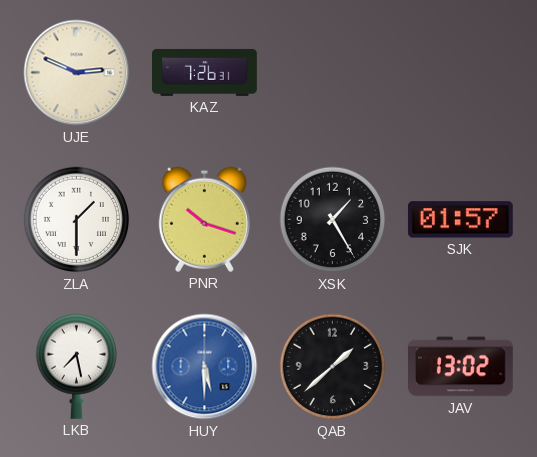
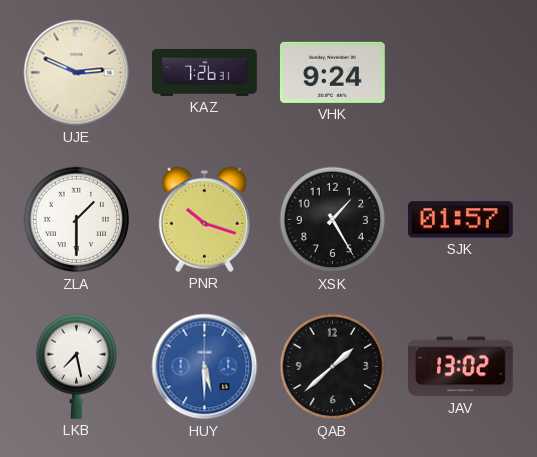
VHK: none -> 9:24
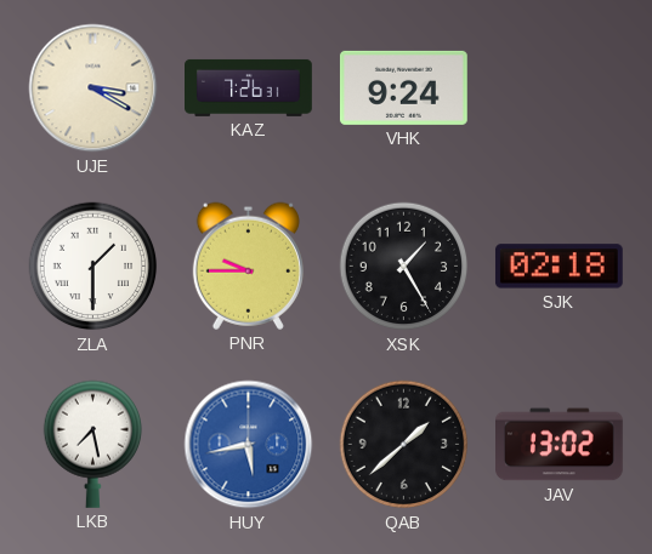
UJE: 2:49 -> 3:20
PNR: 10:18 -> 9:45
SJK: 01:57 -> 02:18
HUY: 5:30 -> 5:43
